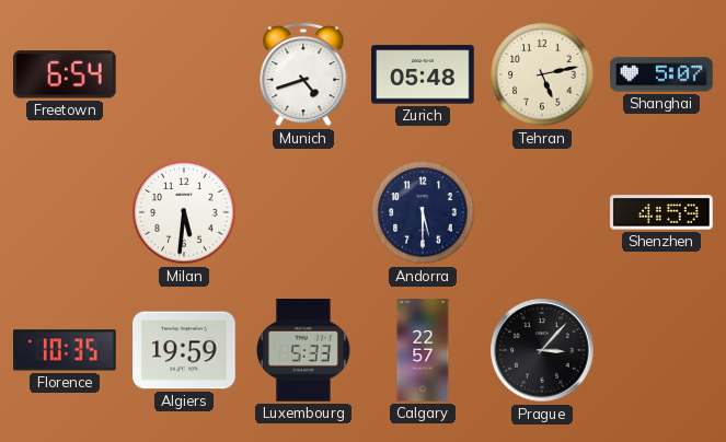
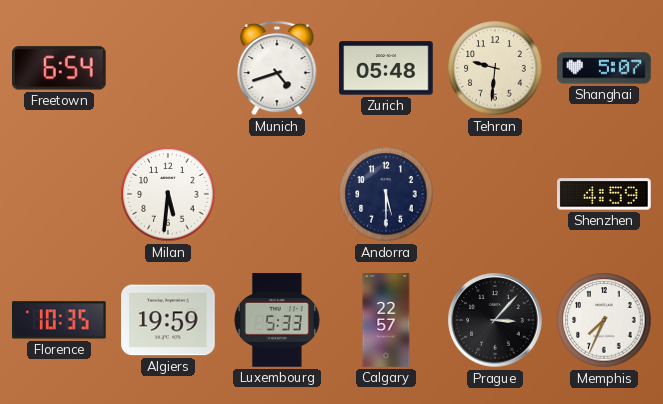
Tehran: 5:13 -> 9:31
Memphis: none -> 7:34
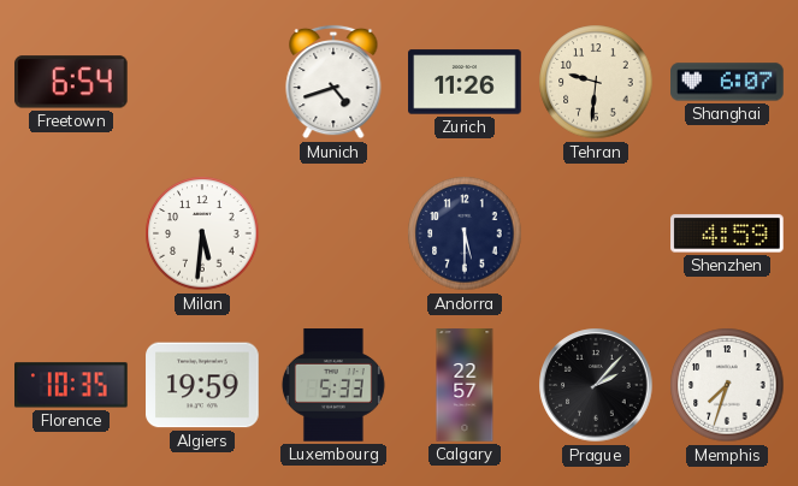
Zurich: 05:48 -> 11:26
Shanghai: 5:07 -> 6:07
Prague: 3:07 -> 2:07
Memphis: 7:34 -> 7:33
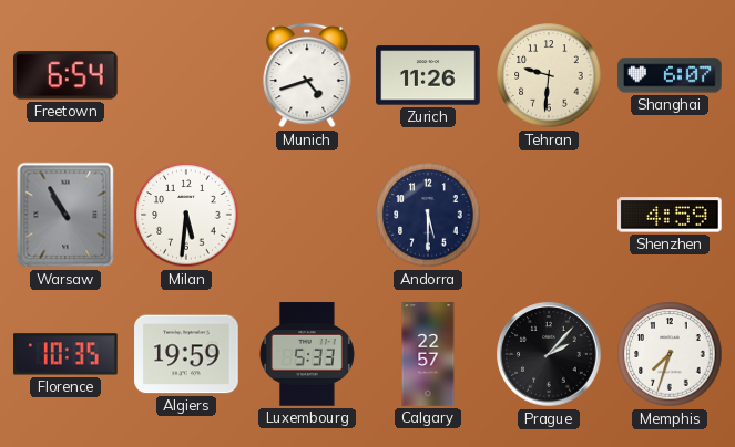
Warsaw: none -> 10:55
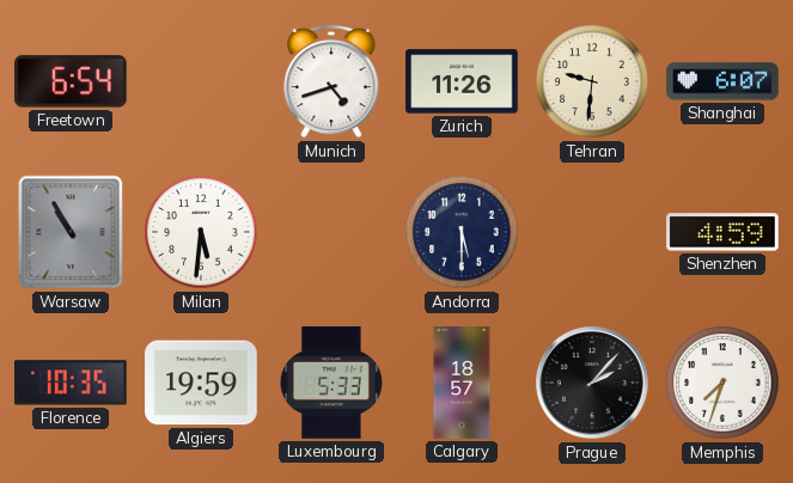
Calgary: 22:57 -> 18:57
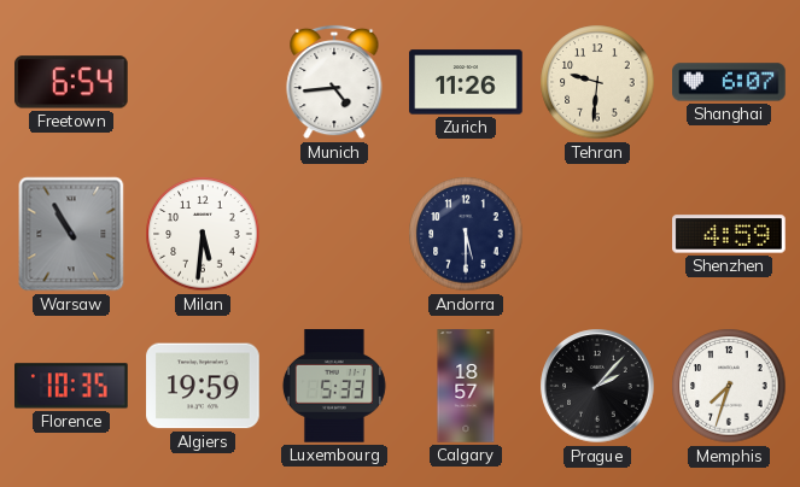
Munich: 4:42 -> 4:44
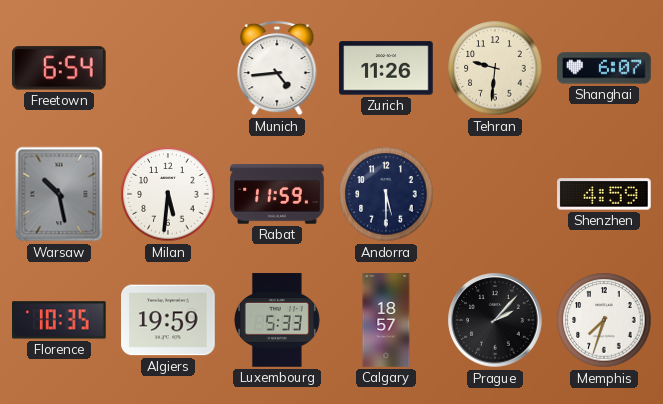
Warsaw: 10:55 -> 10:28
Rabat: none -> 11:59
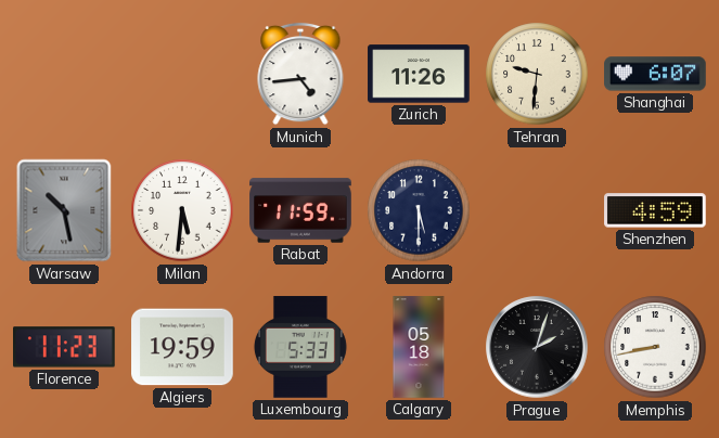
Freetown: 6:54 -> none
Florence: 10:35 -> 11:23
Calgary: 18:57 -> 05:18
Prague: 2:07 -> 2:03
Memphis: 7:33 -> 8:43
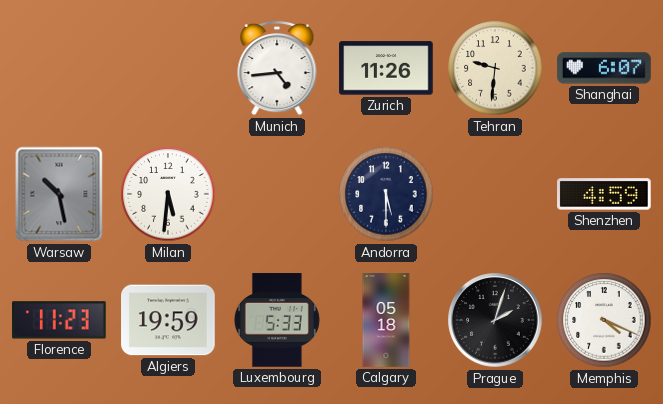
Rabat: 11:59 -> none
Memphis: 8:43 -> 4:19
